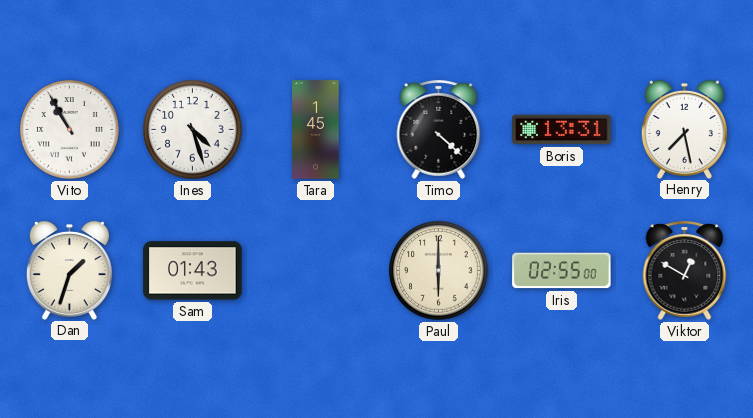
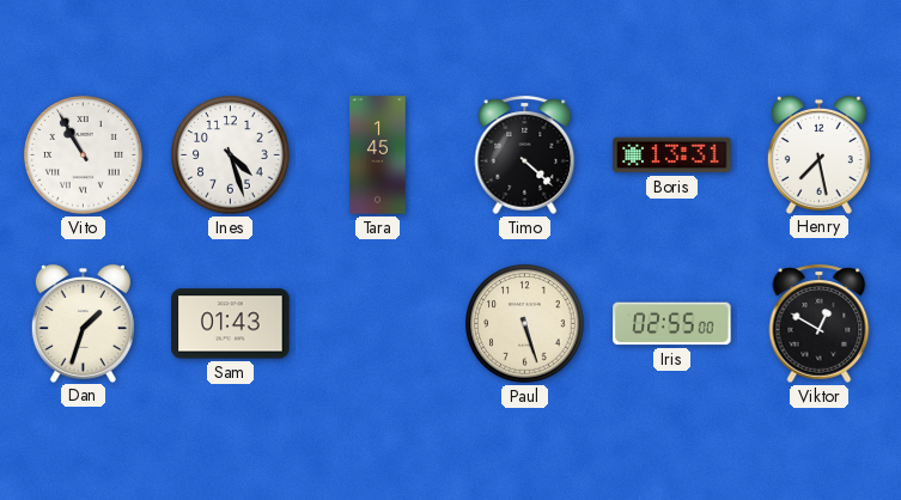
Paul: 6:00 -> 5:27
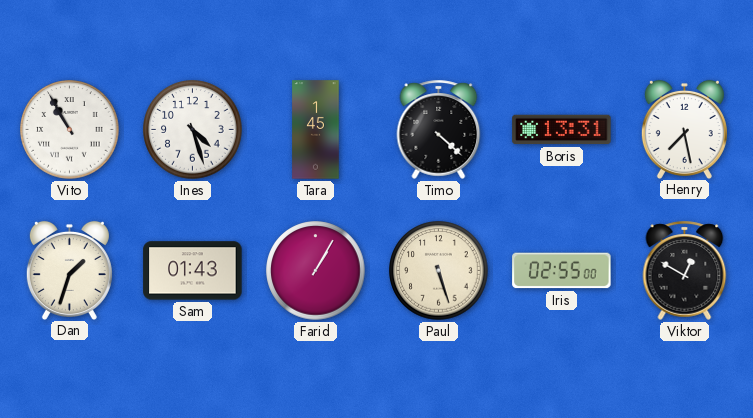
Farid: none -> 1:05
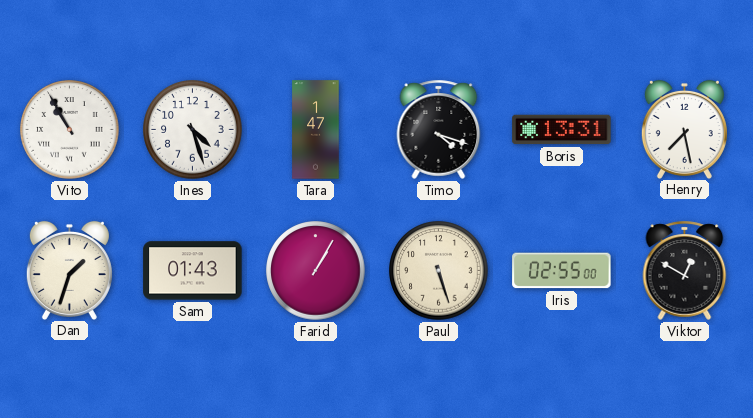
Tara: 1:45 -> 1:47
Timo: 4:22 -> 4:18
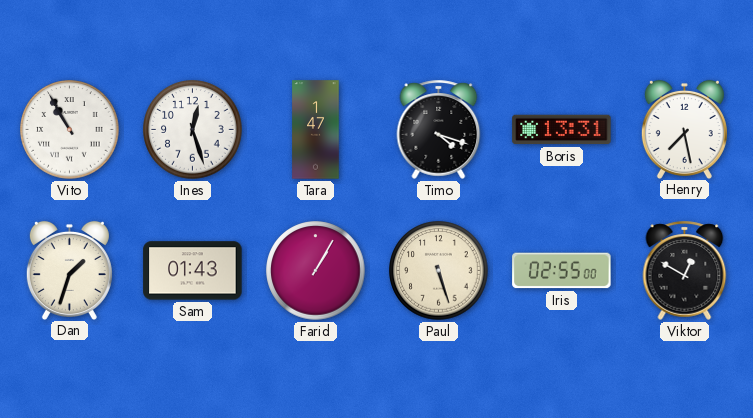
Ines: 4:27 -> 12:27
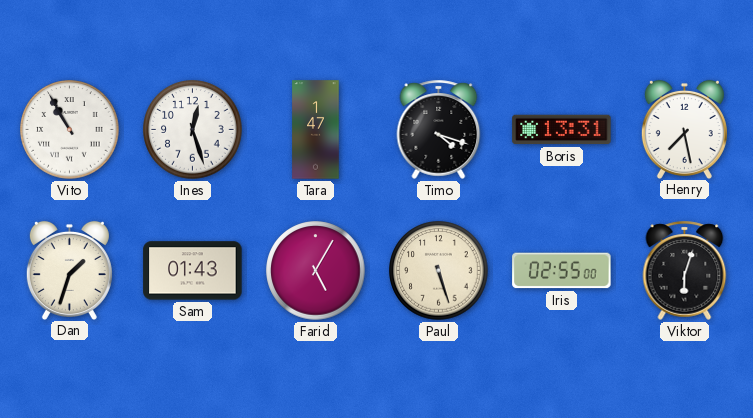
Farid: 1:05 -> 5:05
Viktor: 12:50 -> 6:03
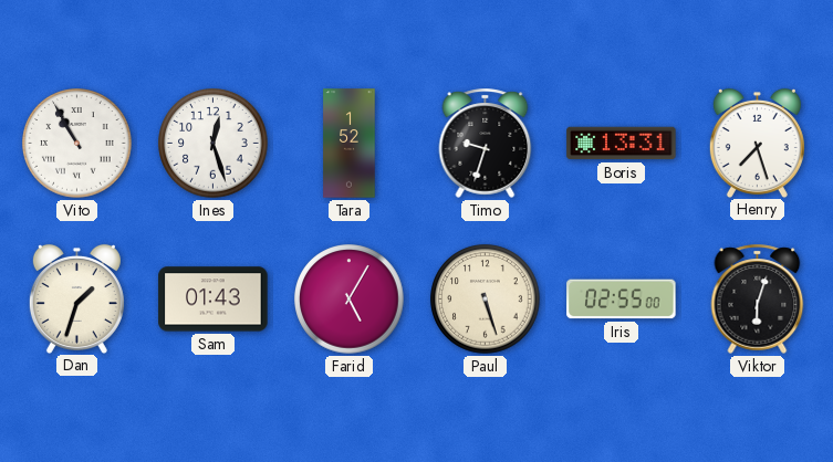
Tara: 1:47 -> 1:52
Timo: 4:18 -> 9:33
Henry: 7:28 -> 7:27
